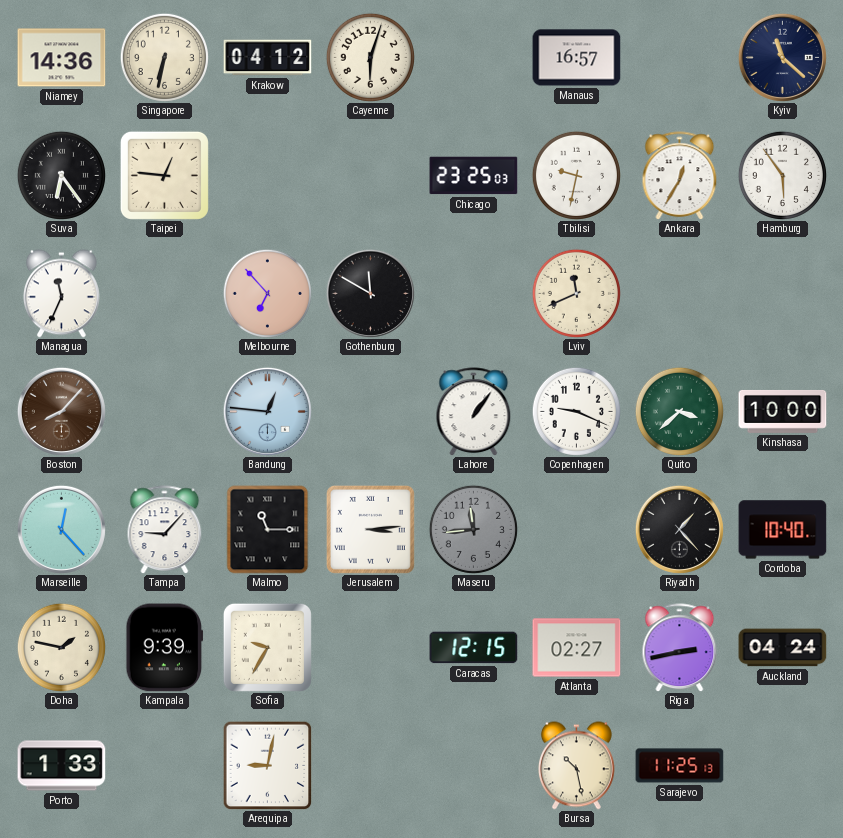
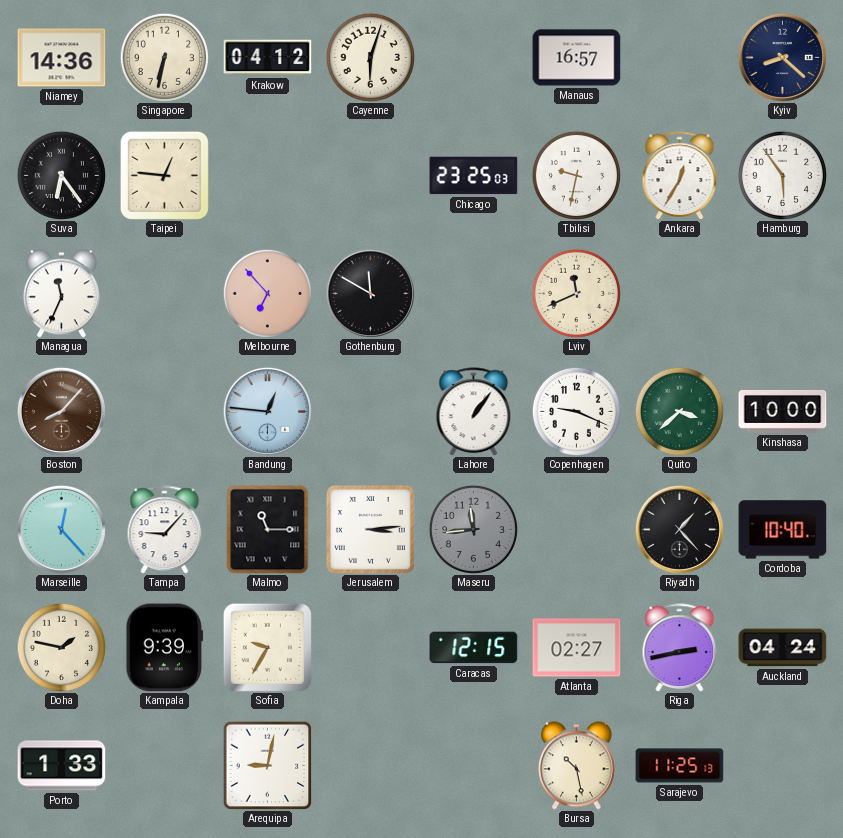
Kyiv: 11:22 -> 8:22
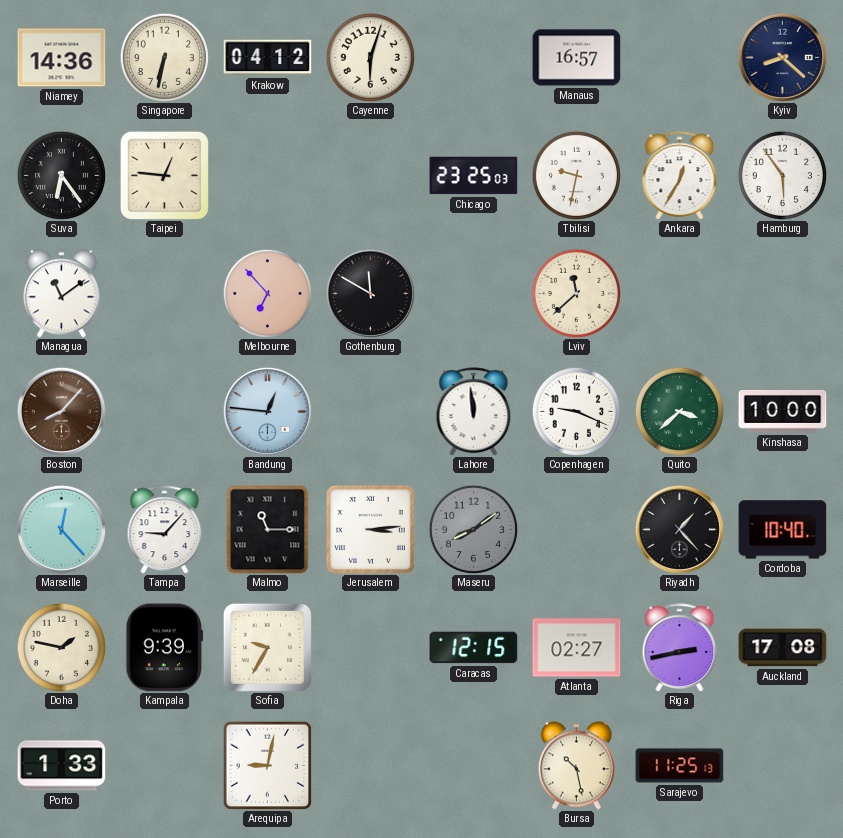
Managua: 11:34 -> 11:09
Lviv: 11:41 -> 11:38
Lahore: 1:06 -> 11:59
Maseru: 11:44 -> 8:09
Auckland: 04:24 -> 17:08
